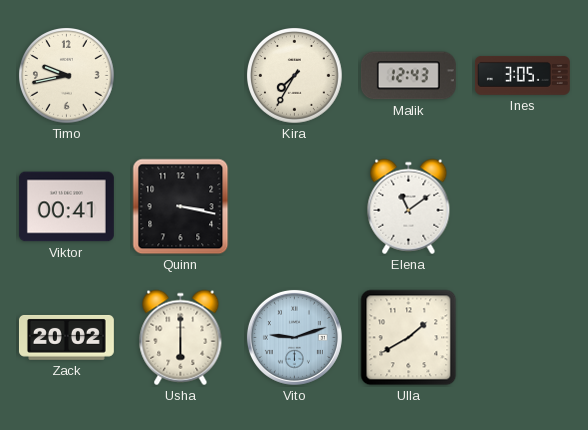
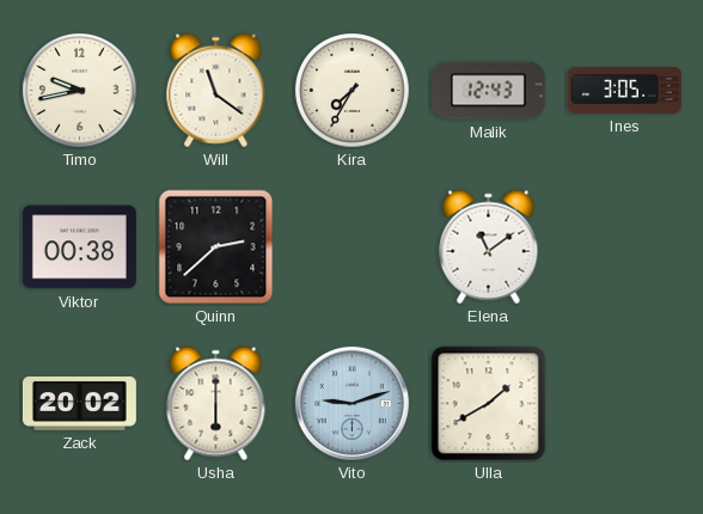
Will: none -> 11:21
Viktor: 00:41 -> 00:38
Quinn: 3:17 -> 2:38
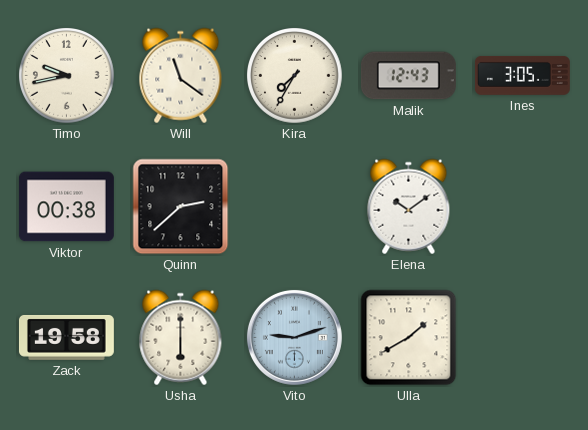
Elena: 11:09 -> 10:09
Zack: 20:02 -> 19:58
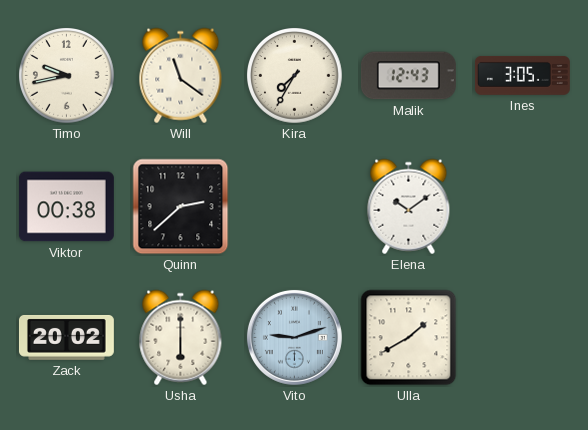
Zack: 19:58 -> 20:02
